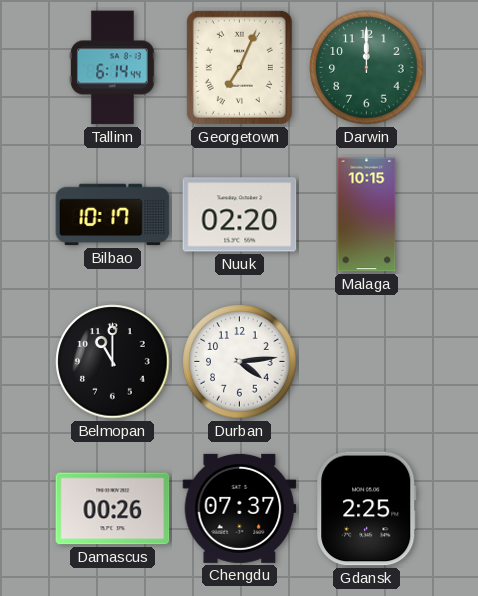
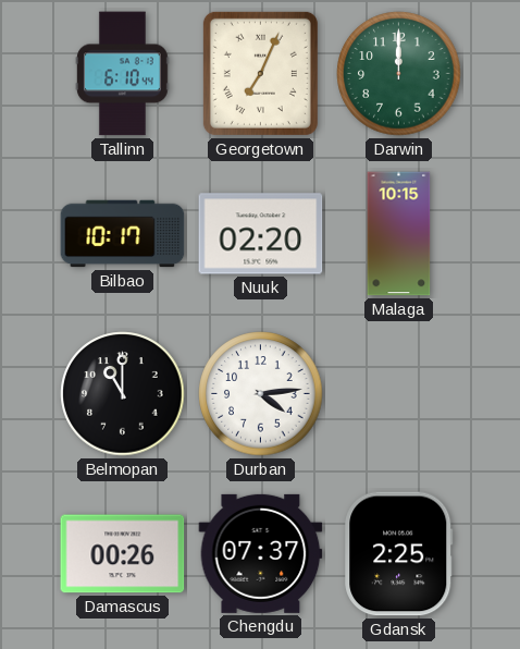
Tallinn: 6:14 -> 6:10
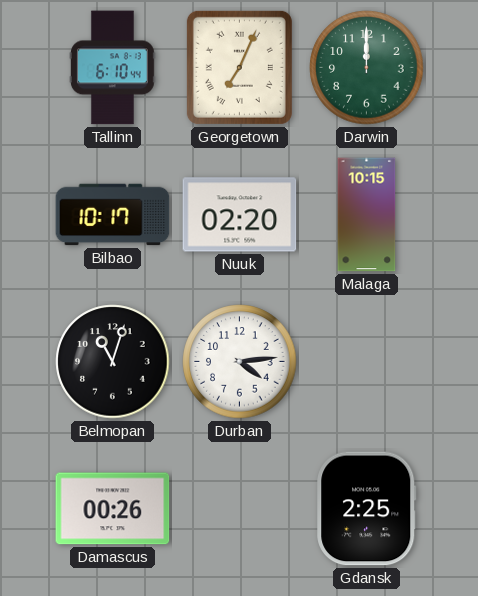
Belmopan: 11:00 -> 11:03
Chengdu: 07:37 -> none
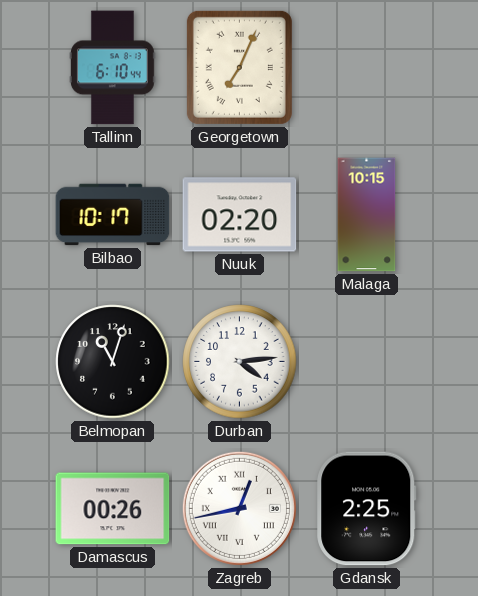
Darwin: 12:00 -> none
Zagreb: none -> 12:43
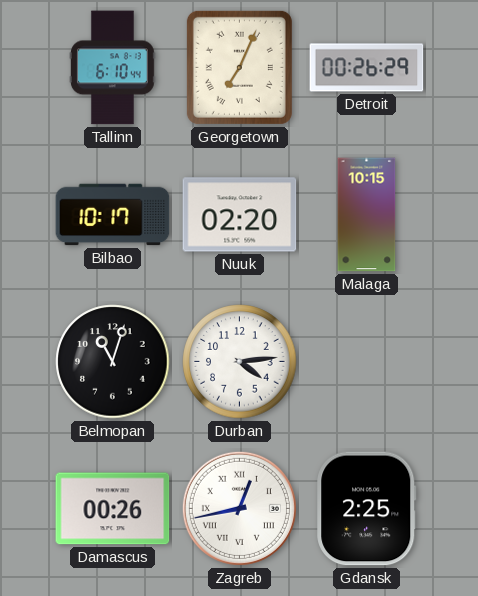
Detroit: none -> 00:26
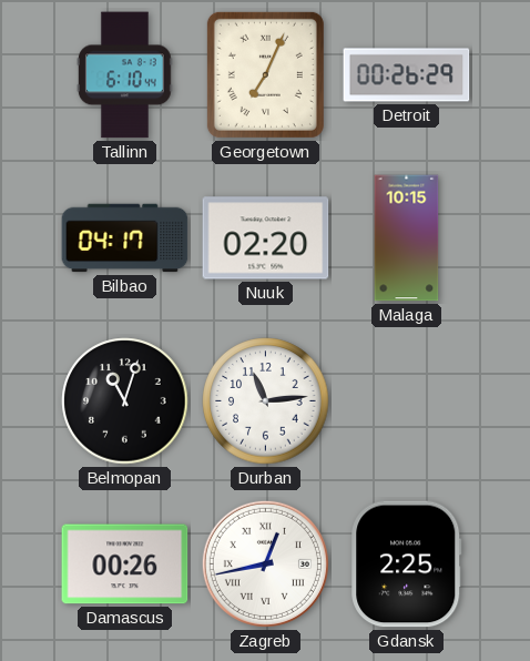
Bilbao: 10:17 -> 04:17
Durban: 4:14 -> 11:14
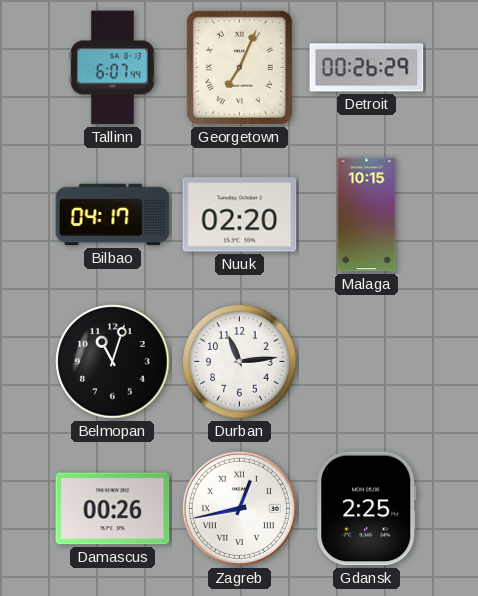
Tallinn: 6:10 -> 6:07
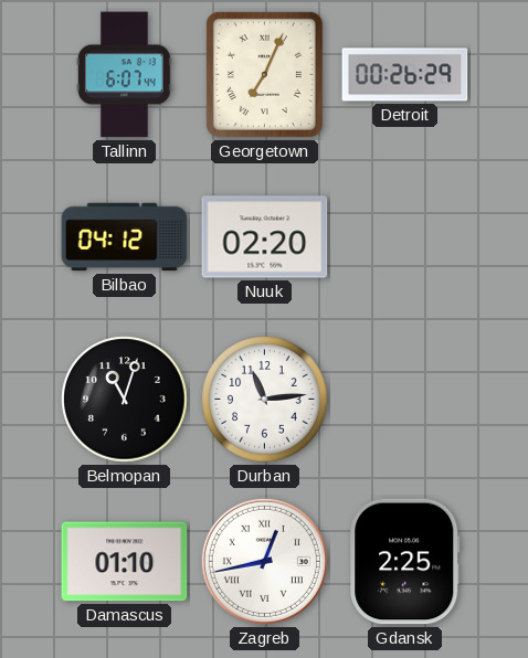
Bilbao: 04:17 -> 04:12
Malaga: 10:15 -> none
Damascus: 00:26 -> 01:10
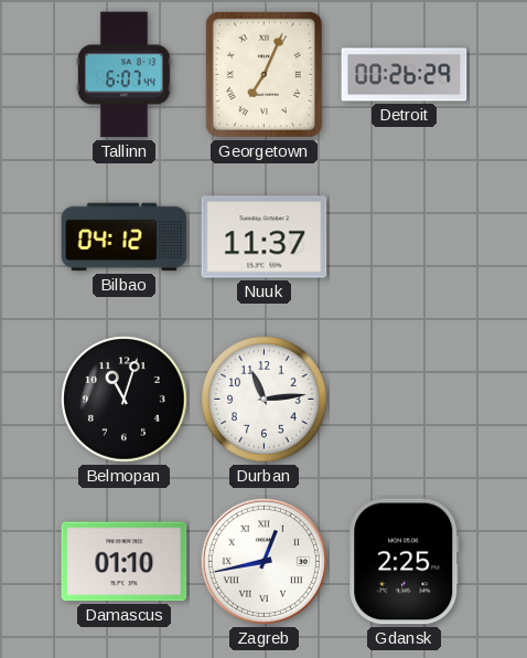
Nuuk: 02:20 -> 11:37
